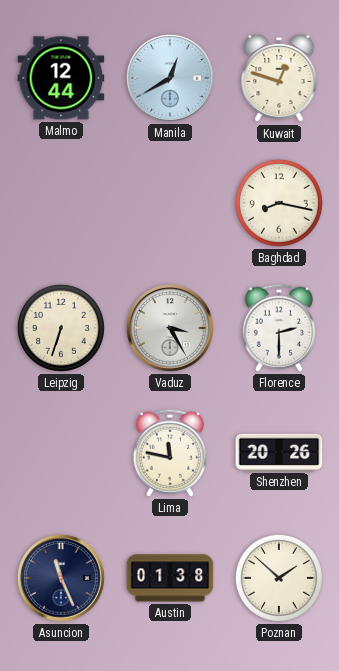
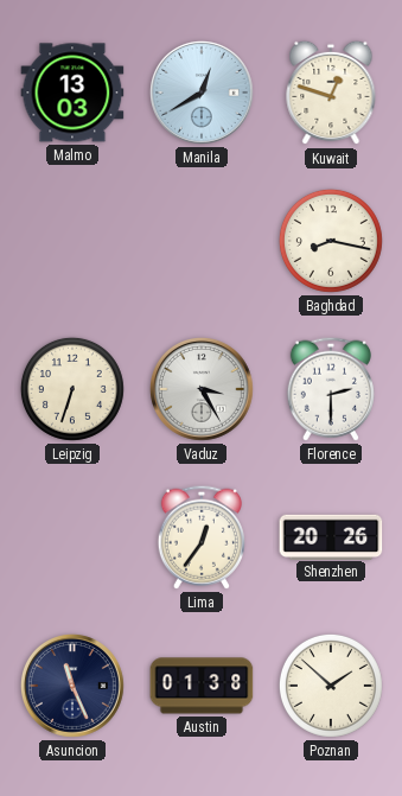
Malmo: 12:44 -> 13:03
Lima: 11:47 -> 12:36
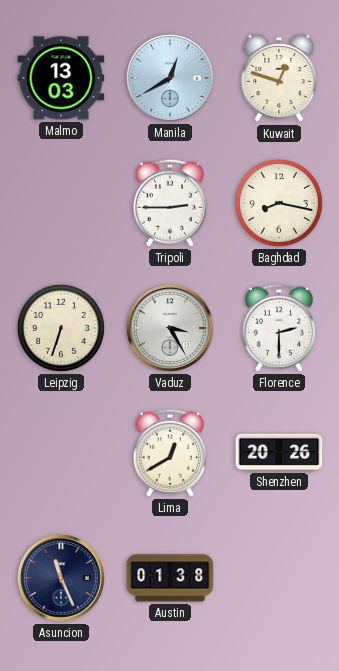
Tripoli: none -> 2:45
Lima: 12:36 -> 12:40
Poznan: 1:52 -> none
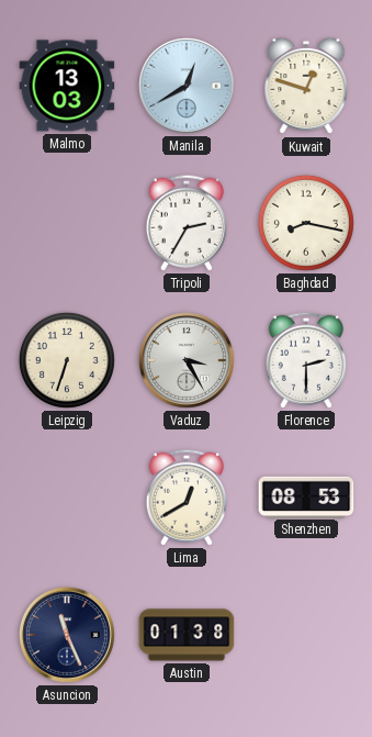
Tripoli: 2:45 -> 2:35
Shenzhen: 20:26 -> 08:53
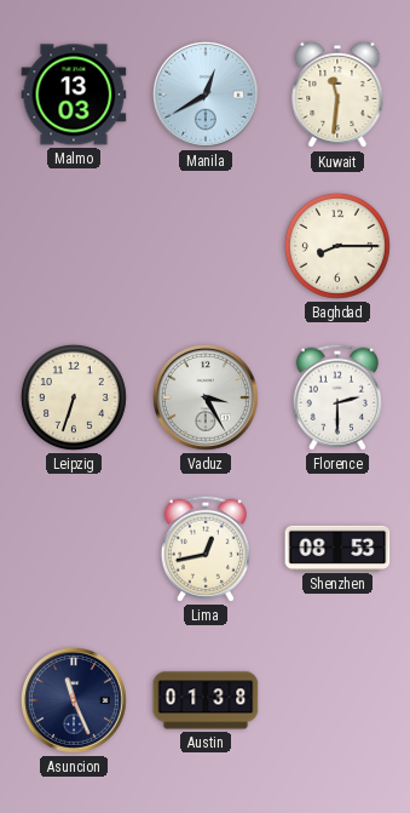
Kuwait: 12:48 -> 11:31
Tripoli: 2:35 -> none
Baghdad: 8:17 -> 8:15
Lima: 12:40 -> 12:43
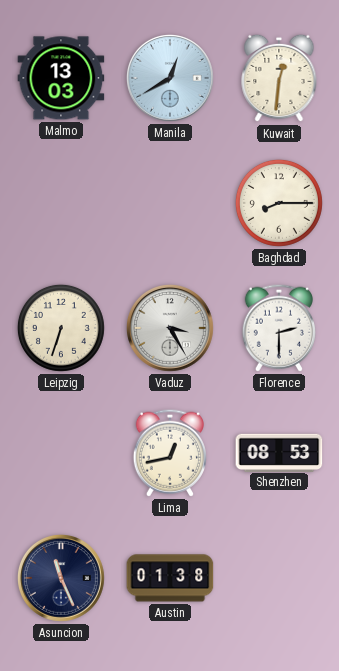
Kuwait: 11:31 -> 12:31
